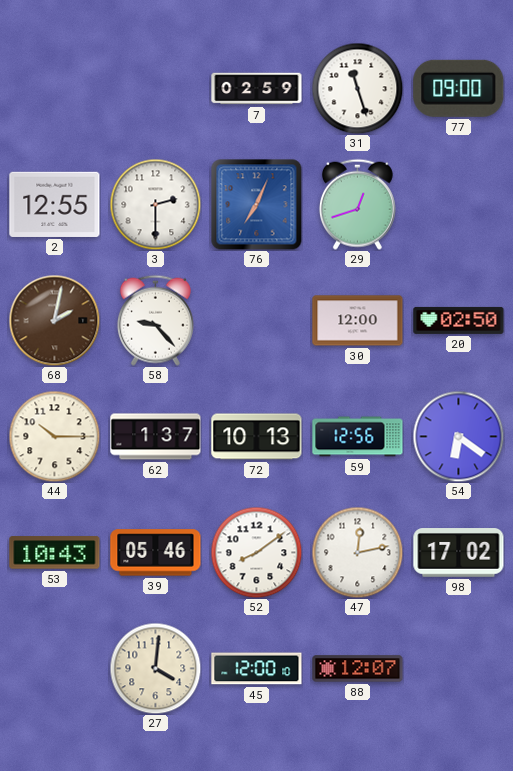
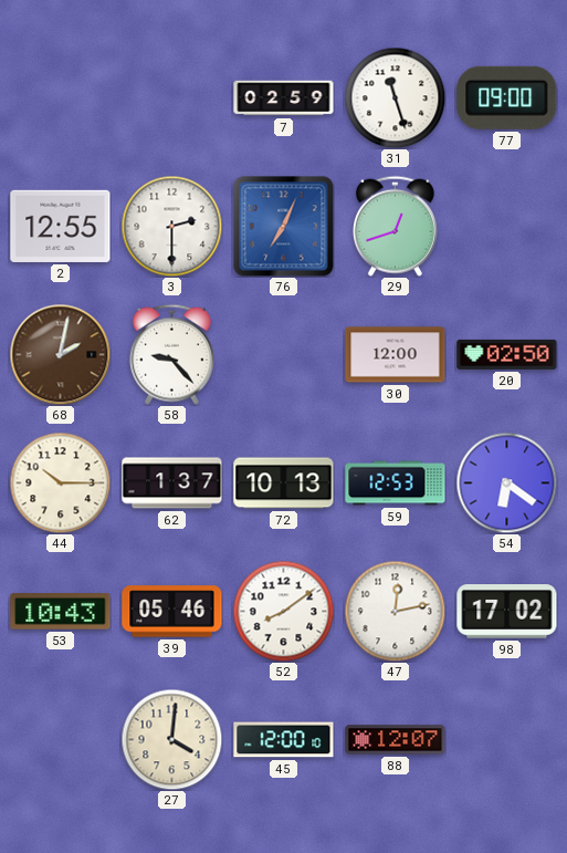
59: 12:56 -> 12:53
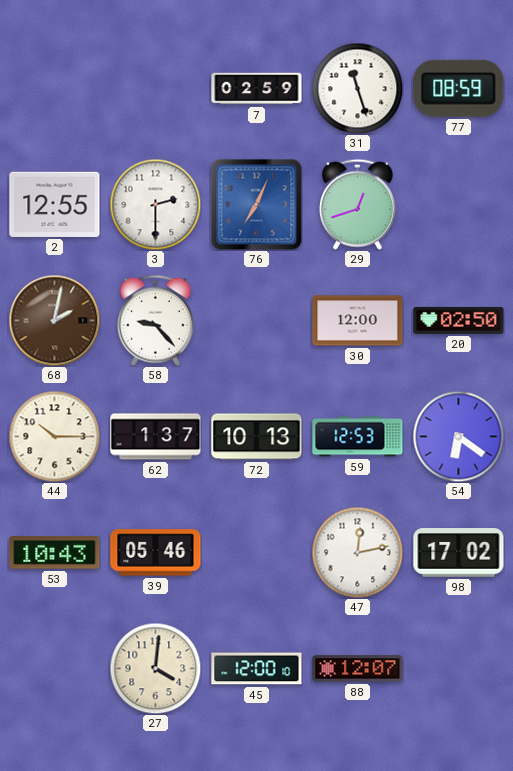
77: 09:00 -> 08:59
52: 8:09 -> none
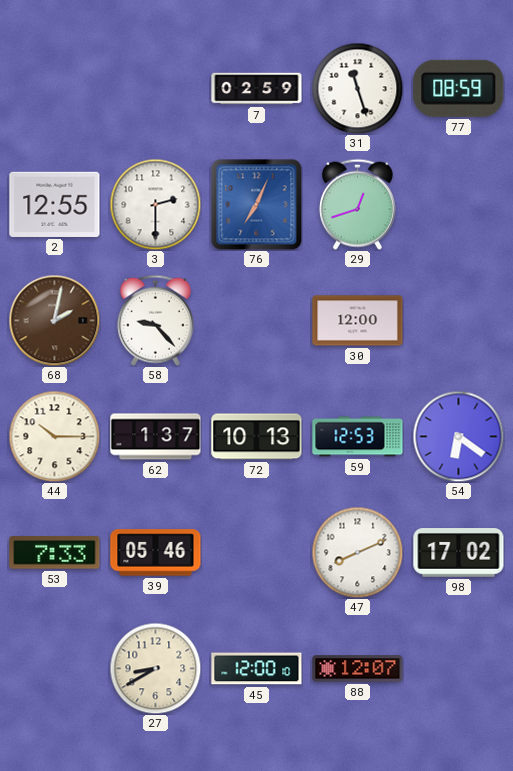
20: 02:50 -> none
53: 10:43 -> 7:33
47: 12:13 -> 8:11
27: 4:01 -> 8:40
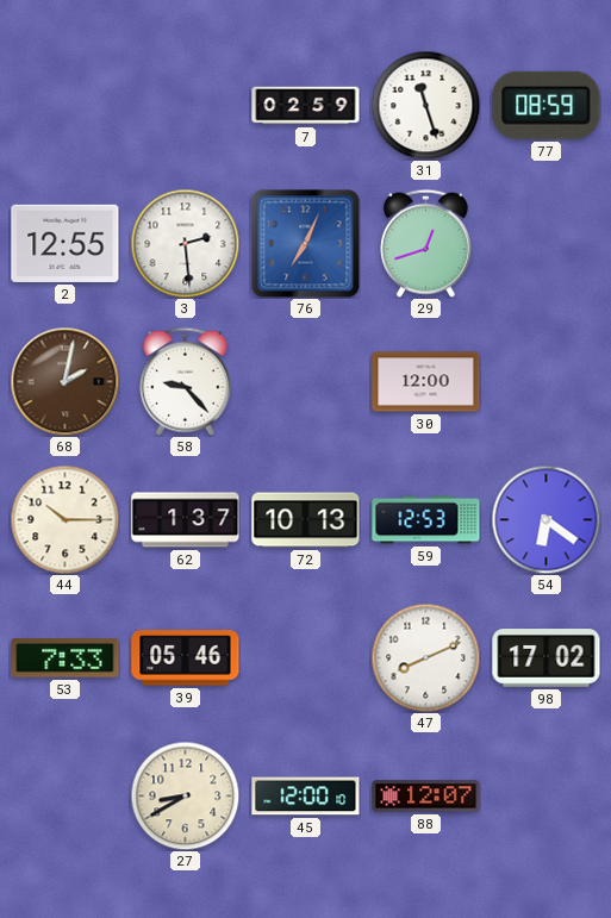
3: 2:30 -> 2:29
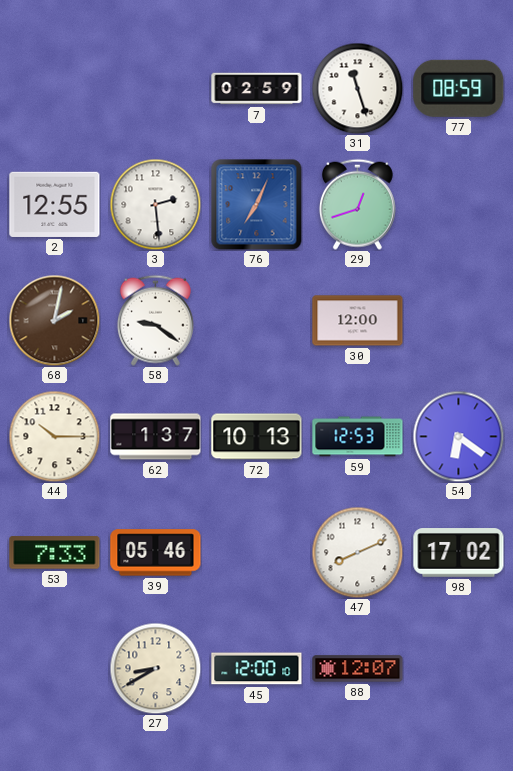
58: 9:23 -> 9:21
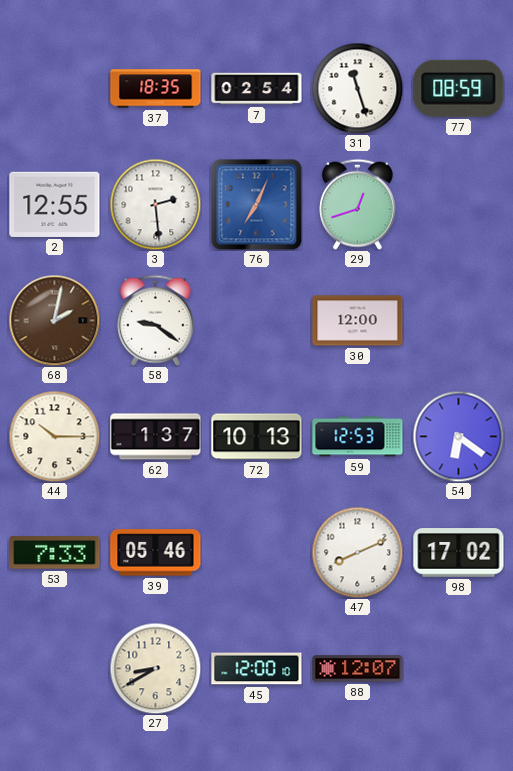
37: none -> 18:35
7: 02:59 -> 02:54
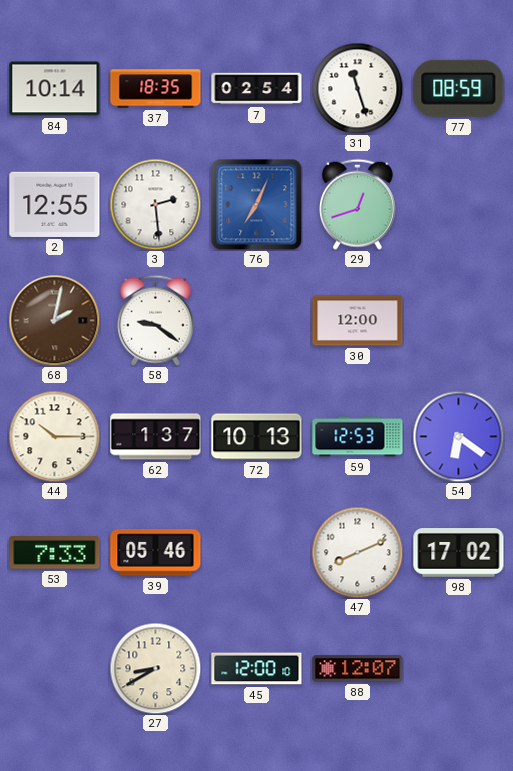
84: none -> 10:14
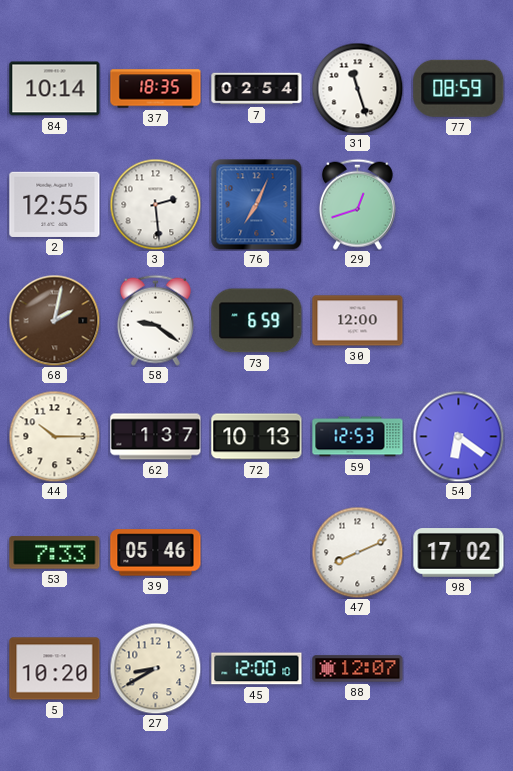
73: none -> 6:59
5: none -> 10:20
